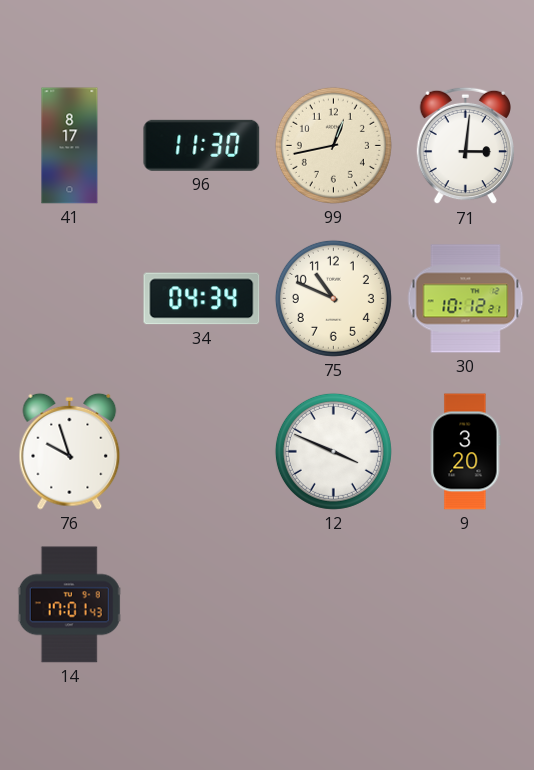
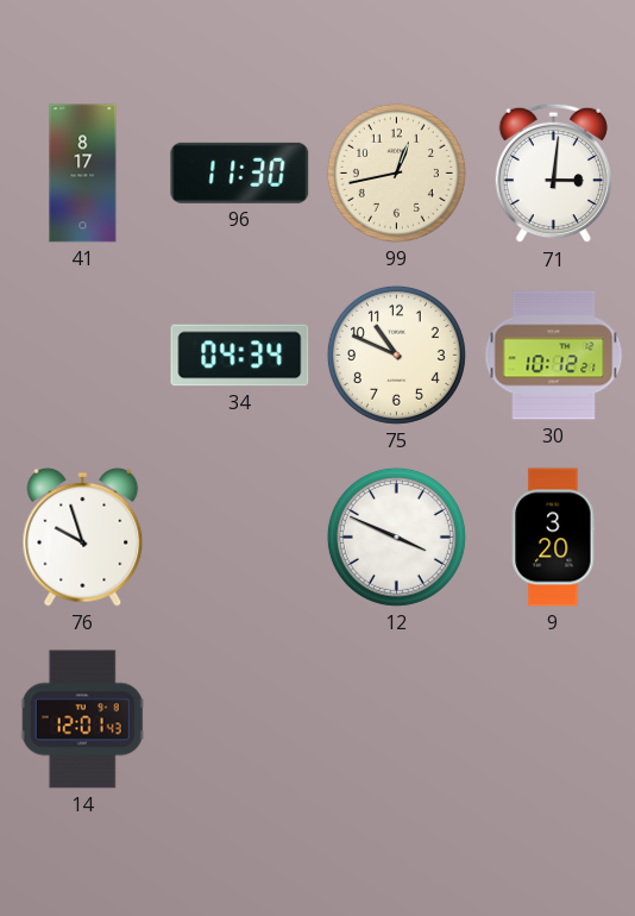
14: 17:01 -> 12:01
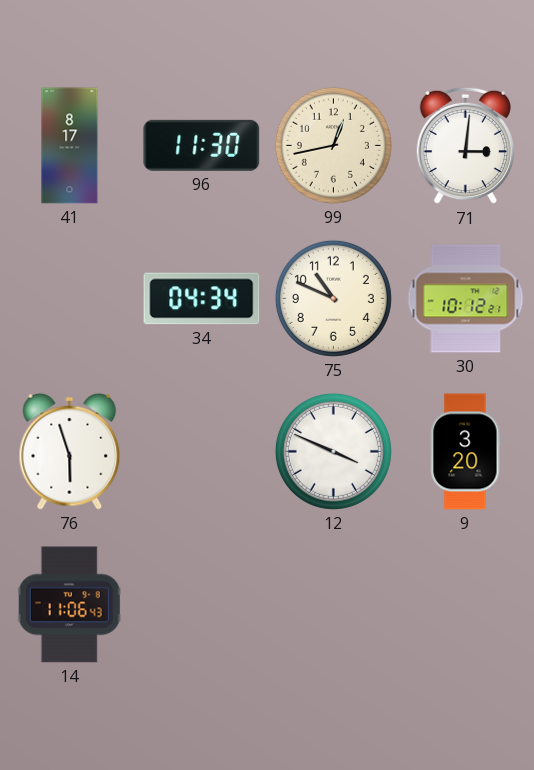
76: 9:57 -> 5:57
14: 12:01 -> 11:06
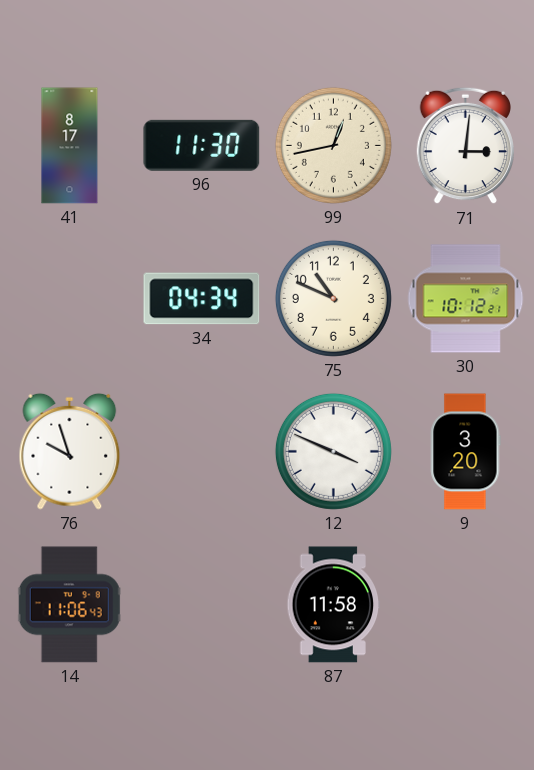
76: 5:57 -> 9:57
87: none -> 11:58
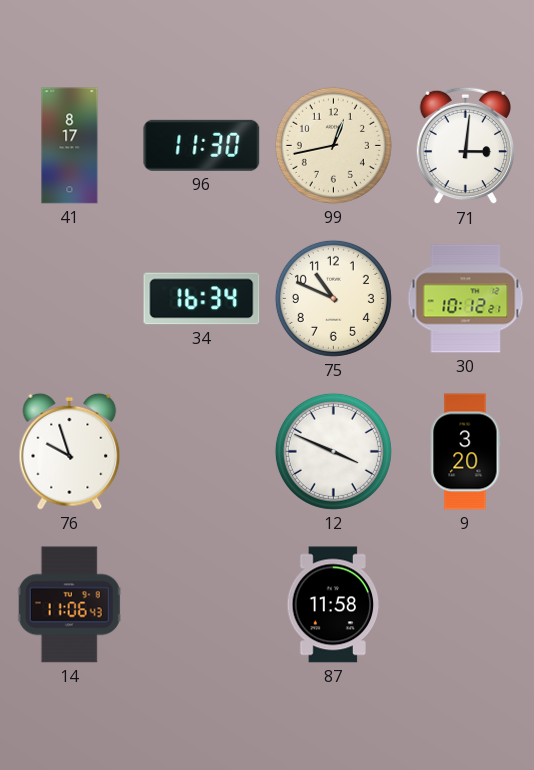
34: 04:34 -> 16:34
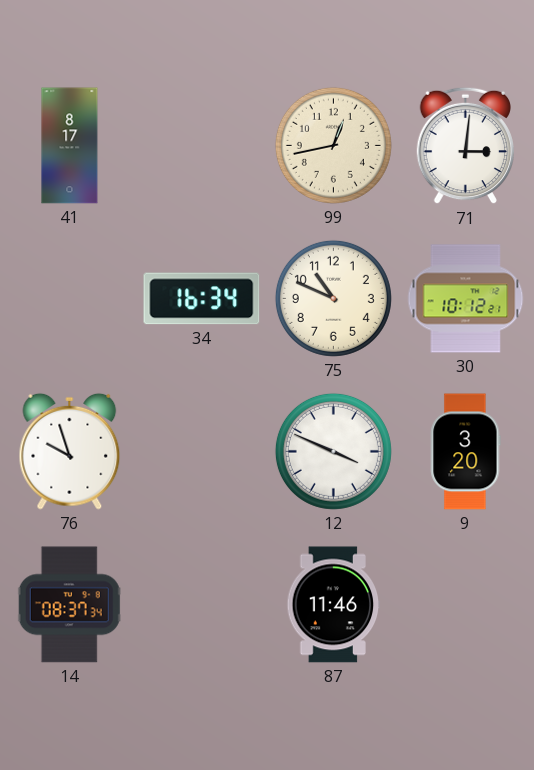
96: 11:30 -> none
14: 11:06 -> 08:37
87: 11:58 -> 11:46
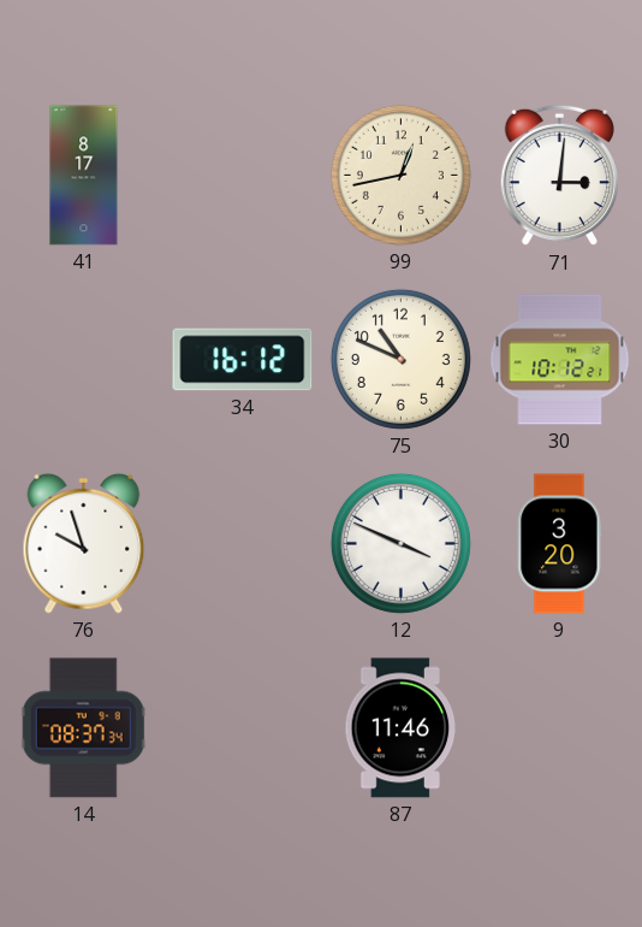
34: 16:34 -> 16:12
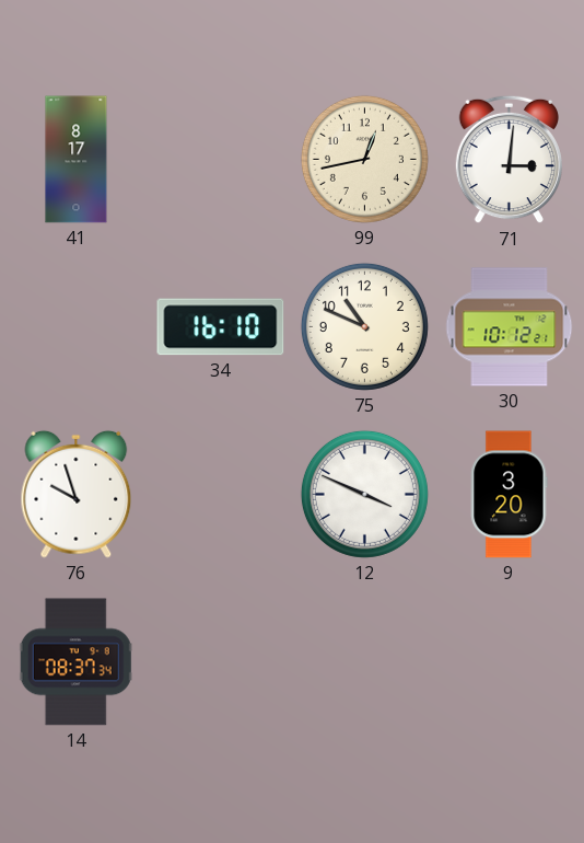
34: 16:12 -> 16:10
87: 11:46 -> none
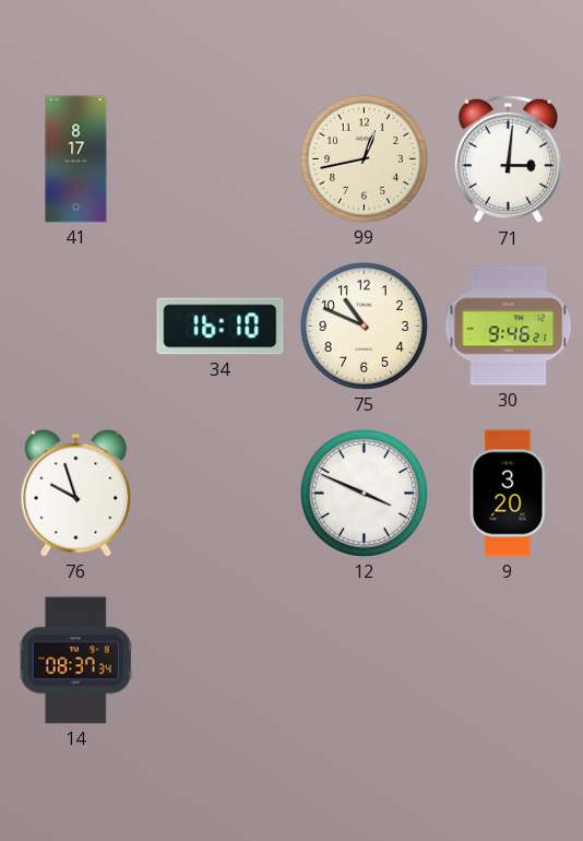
30: 10:12 -> 9:46
